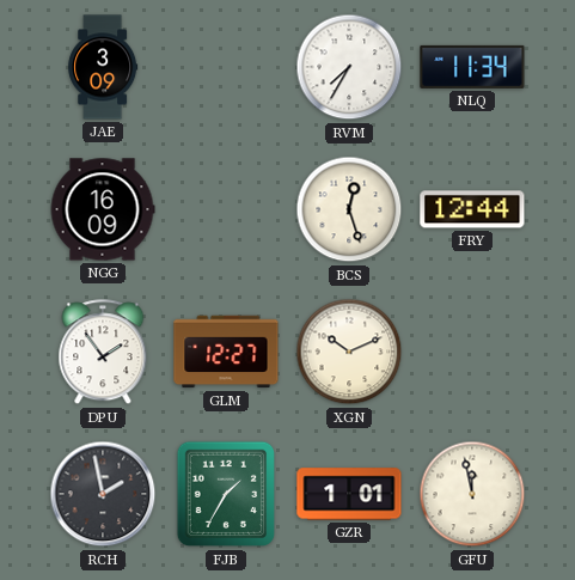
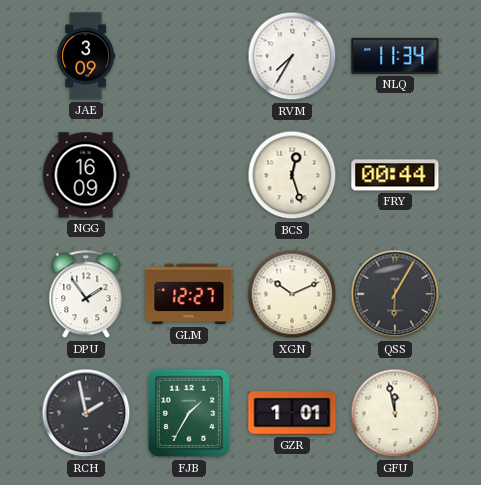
FRY: 12:44 -> 00:44
QSS: none -> 6:05
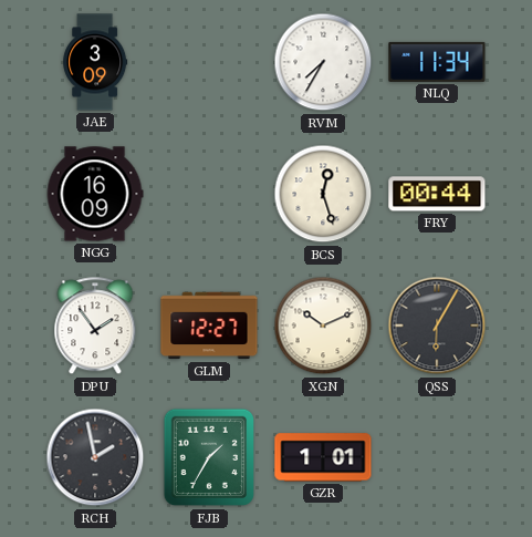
GFU: 11:58 -> none
